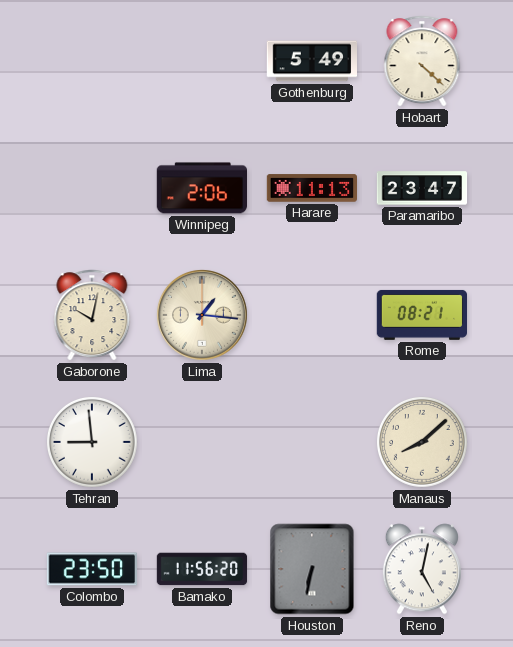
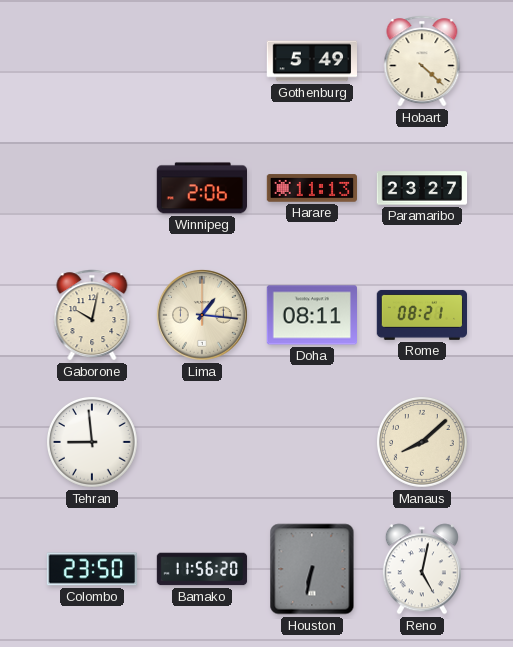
Paramaribo: 23:47 -> 23:27
Doha: none -> 08:11
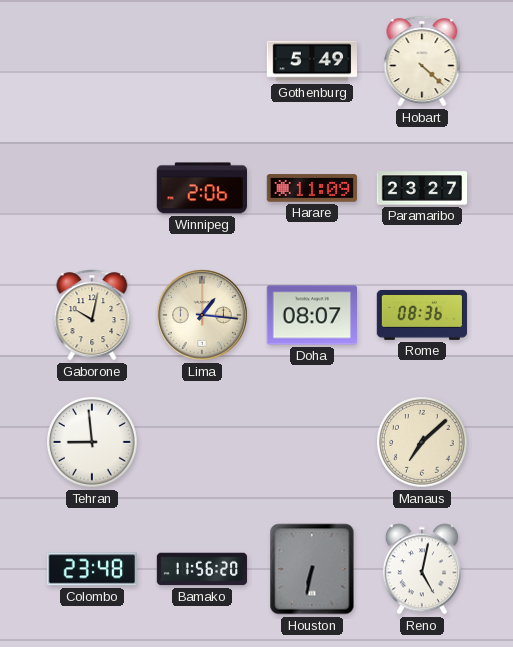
Harare: 11:13 -> 11:09
Doha: 08:11 -> 08:07
Rome: 08:21 -> 08:36
Manaus: 8:08 -> 7:08
Colombo: 23:50 -> 23:48
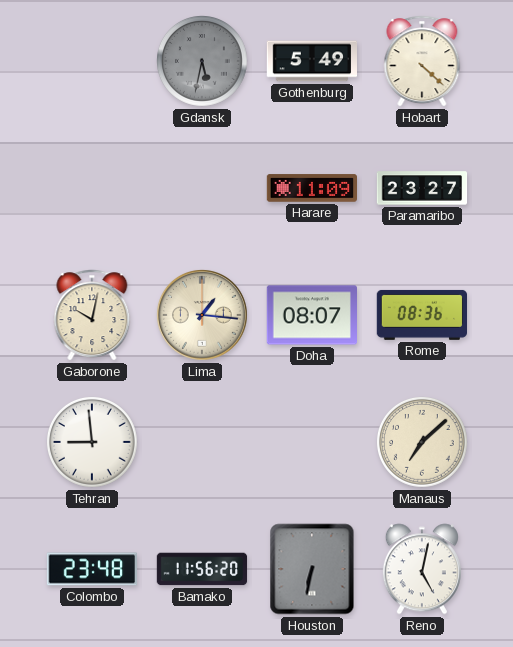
Gdansk: none -> 5:32
Winnipeg: 2:06 -> none
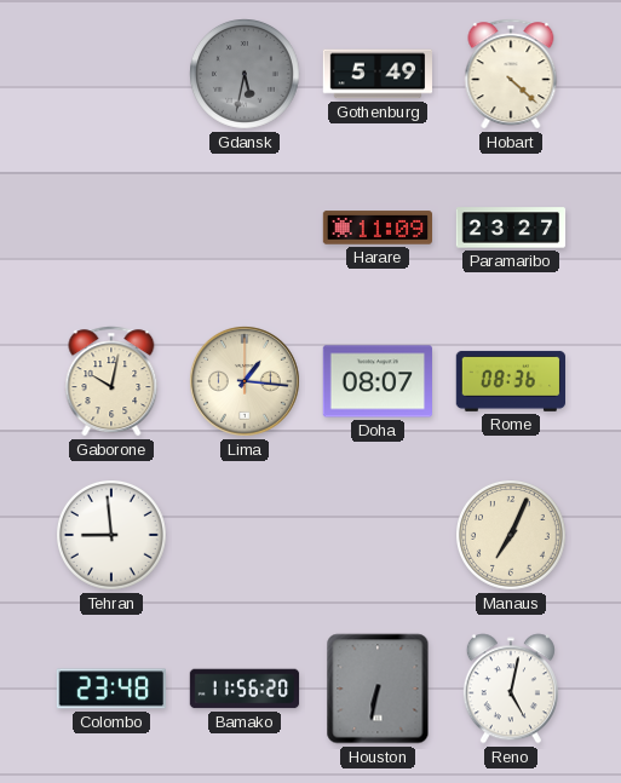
Manaus: 7:08 -> 7:04
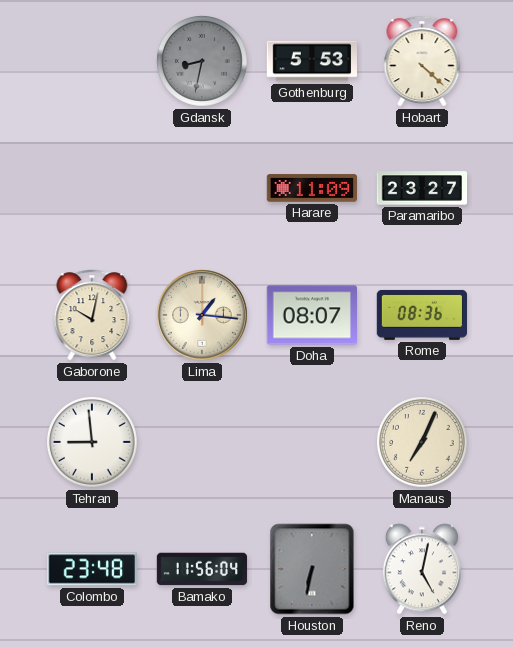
Gdansk: 5:32 -> 8:32
Gothenburg: 5:49 -> 5:53
Bamako: 11:56:20 -> 11:56:04
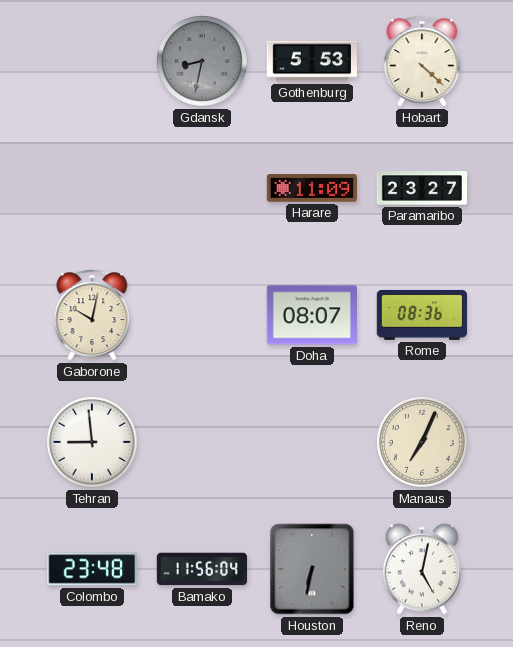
Lima: 1:16 -> none
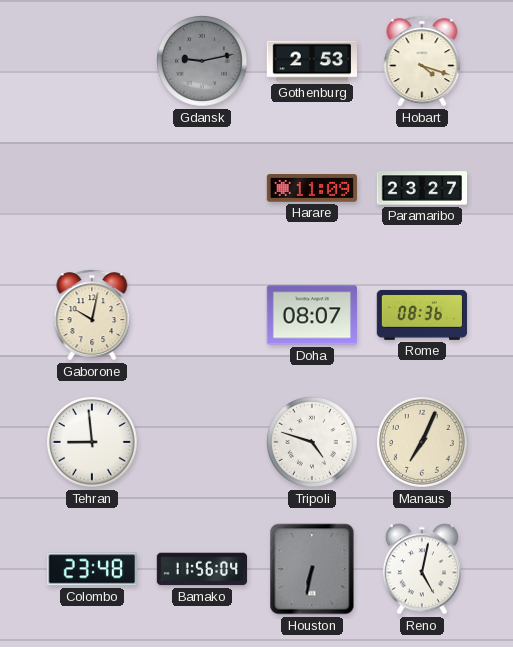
Gdansk: 8:32 -> 9:13
Gothenburg: 5:53 -> 2:53
Hobart: 4:22 -> 4:18
Tripoli: none -> 4:48
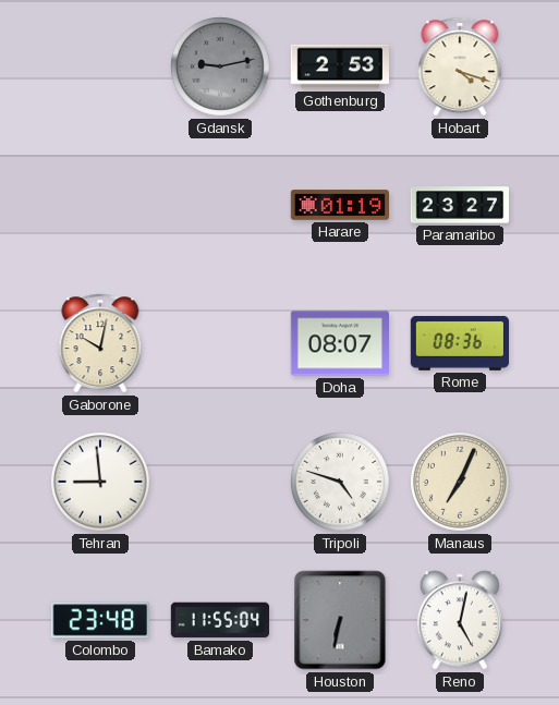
Harare: 11:09 -> 01:19
Bamako: 11:56 -> 11:55
